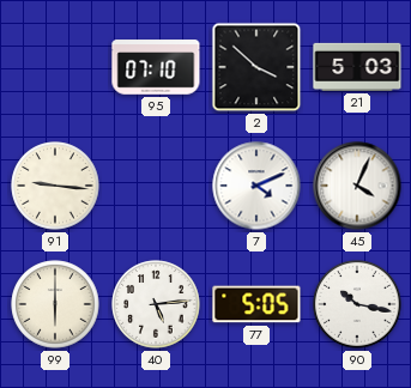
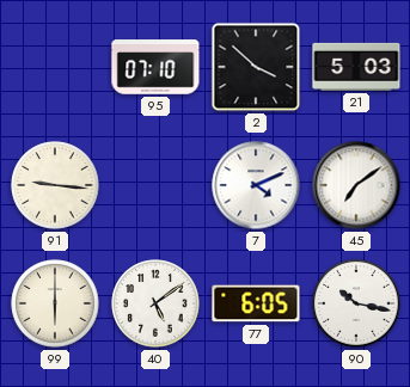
45: 4:04 -> 7:09
40: 5:14 -> 5:09
77: 5:05 -> 6:05
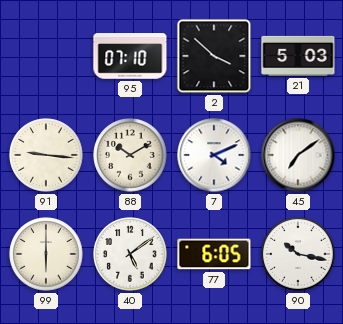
88: none -> 10:10
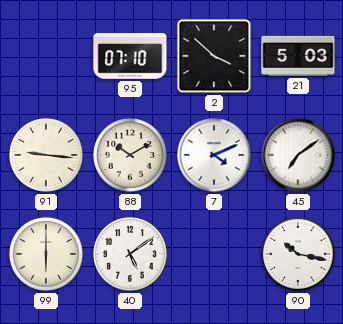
77: 6:05 -> none
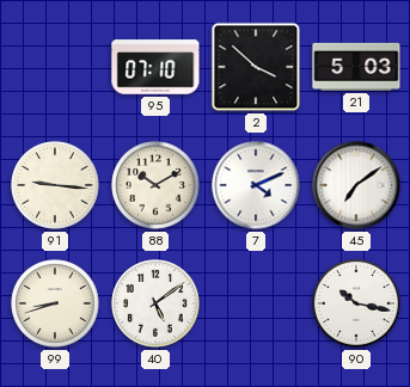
99: 6:00 -> 8:42
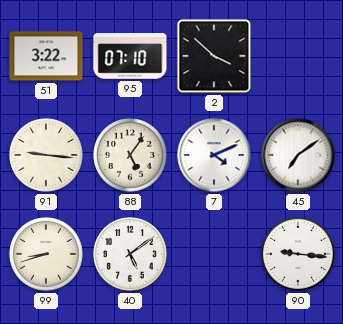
51: none -> 3:22
21: 5:03 -> none
88: 10:10 -> 5:06
90: 10:17 -> 9:16
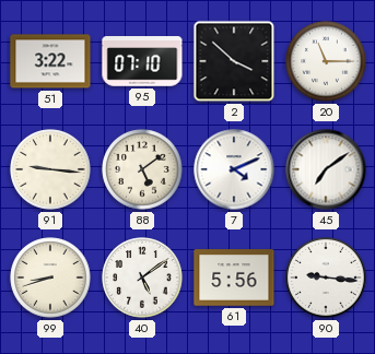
20: none -> 11:15
88: 5:06 -> 5:09
61: none -> 5:56
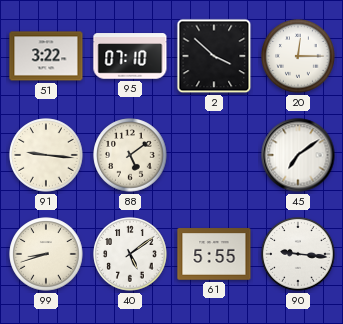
20: 11:15 -> 12:15
7: 4:11 -> none
61: 5:56 -> 5:55
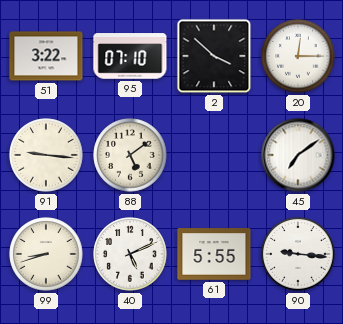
40: 5:09 -> 5:11
